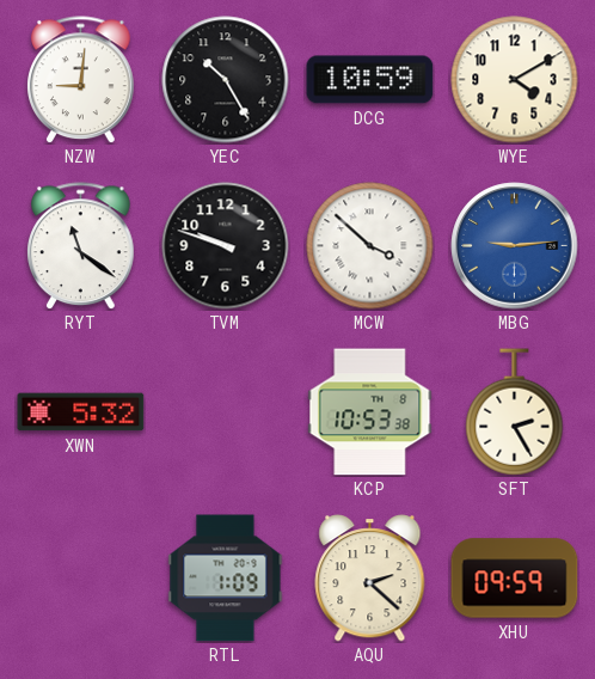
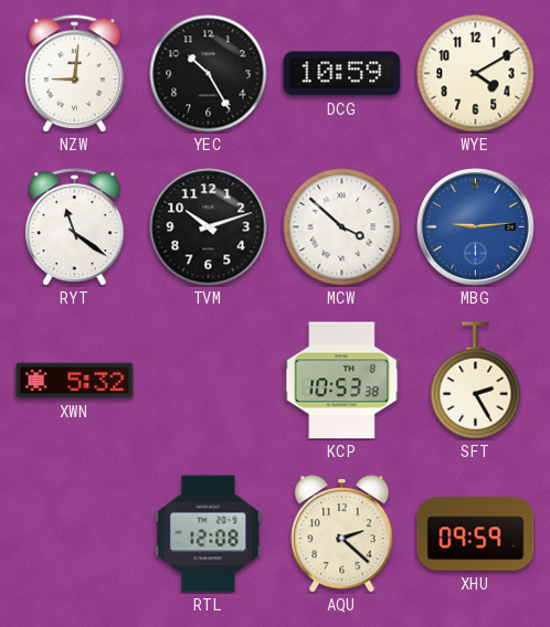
TVM: 9:48 -> 10:12
RTL: 1:09 -> 12:08
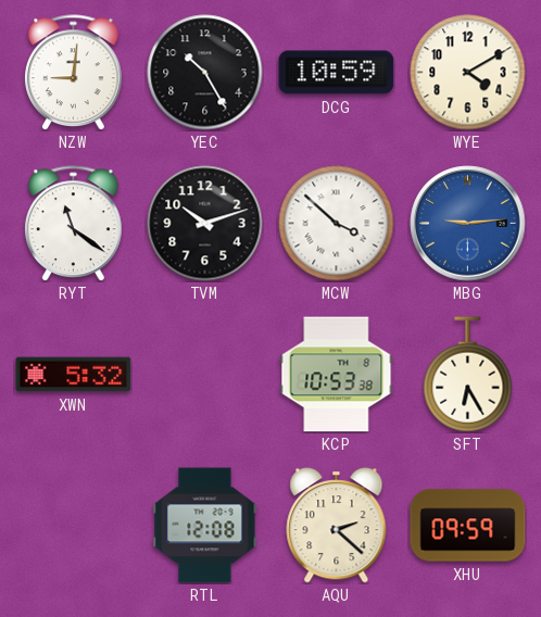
SFT: 2:25 -> 6:25
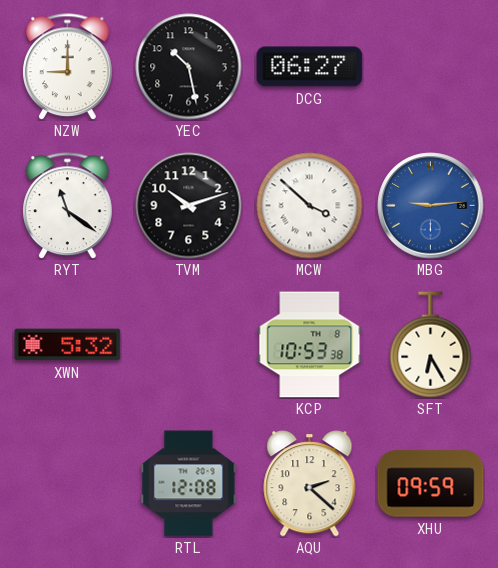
NZW: 9:01 -> 9:00
YEC: 10:25 -> 10:28
DCG: 10:59 -> 06:27
WYE: 4:10 -> none
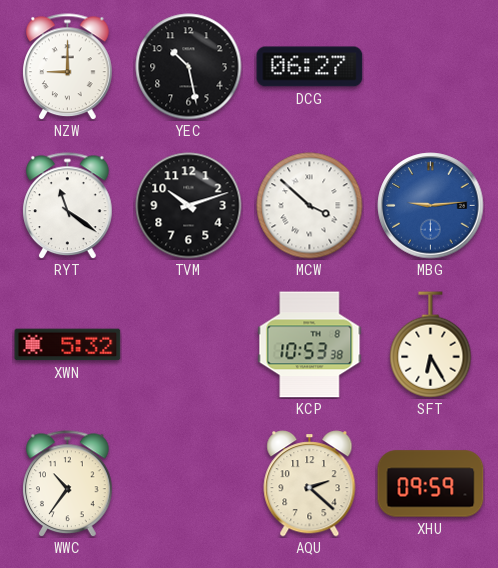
WWC: none -> 10:36
RTL: 12:08 -> none
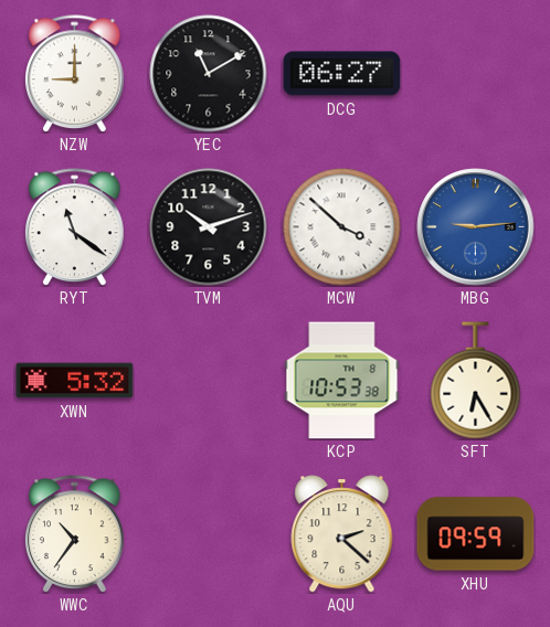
YEC: 10:28 -> 11:10
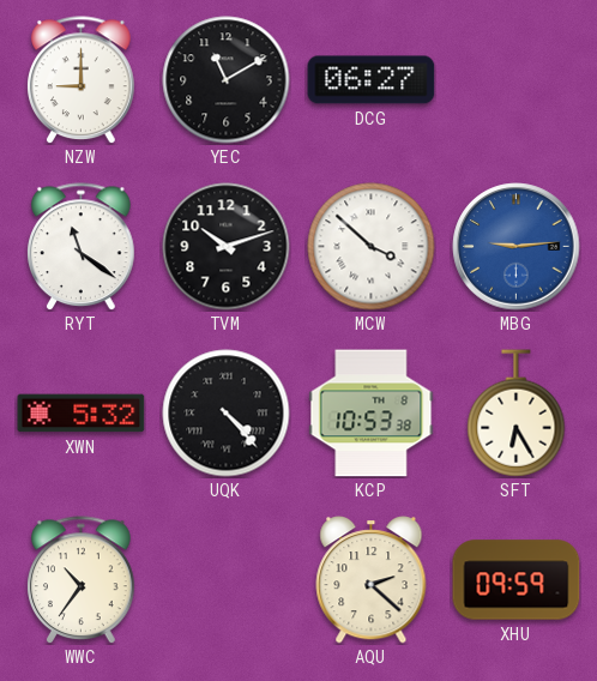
UQK: none -> 4:23
